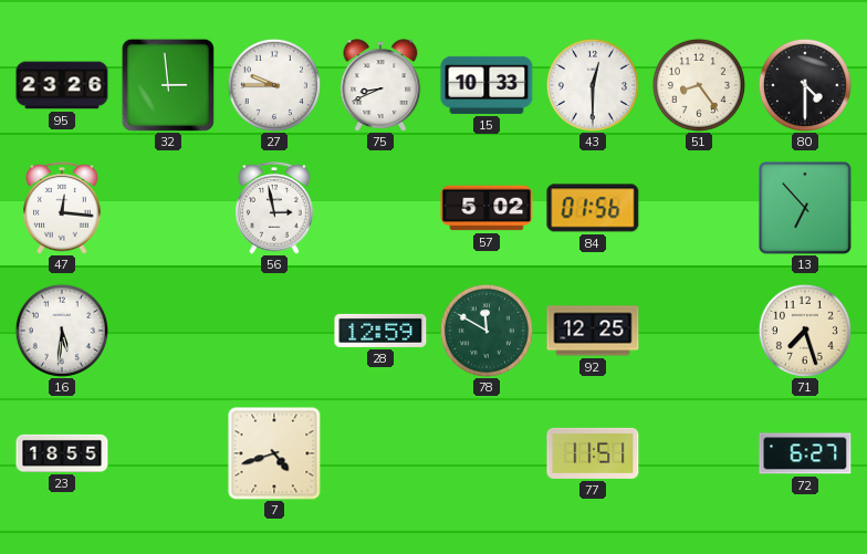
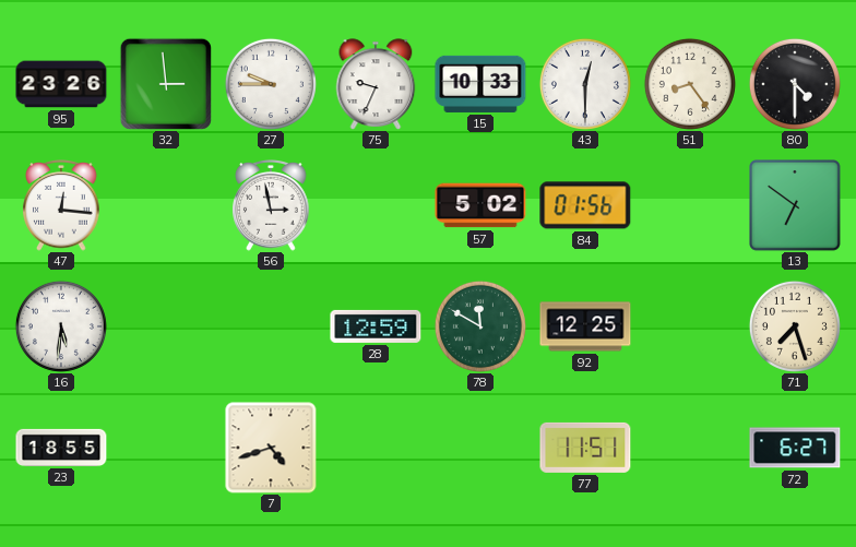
75: 8:41 -> 9:34
13: 6:53 -> 6:51
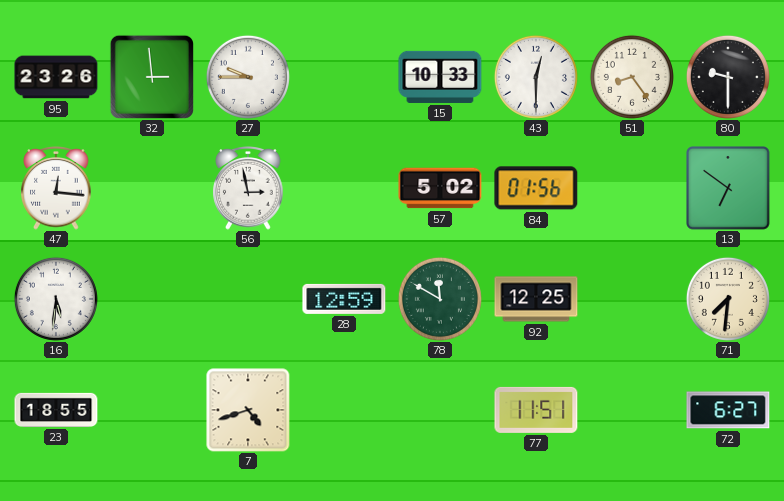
75: 9:34 -> none
80: 4:30 -> 9:30
71: 7:27 -> 7:31
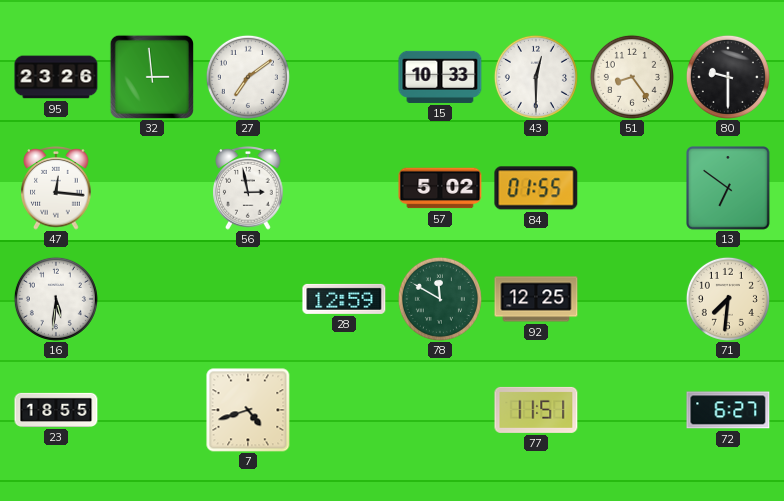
27: 9:45 -> 7:09
84: 01:56 -> 01:55
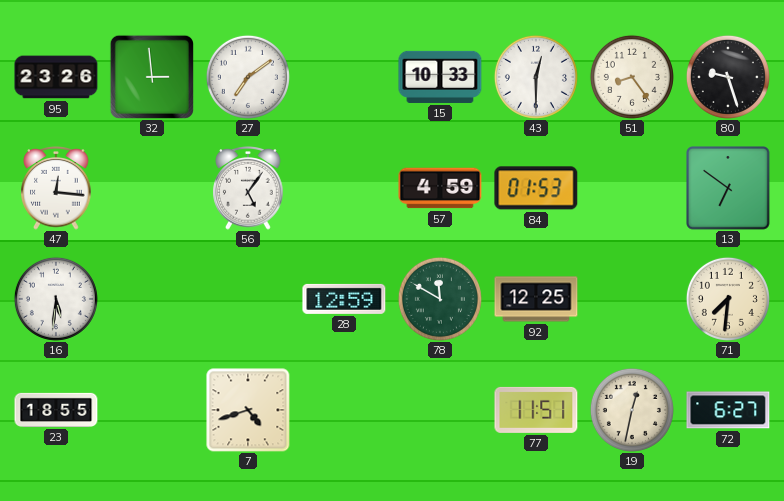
80: 9:30 -> 9:27
56: 2:58 -> 5:06
57: 5:02 -> 4:59
84: 01:55 -> 01:53
19: none -> 12:32
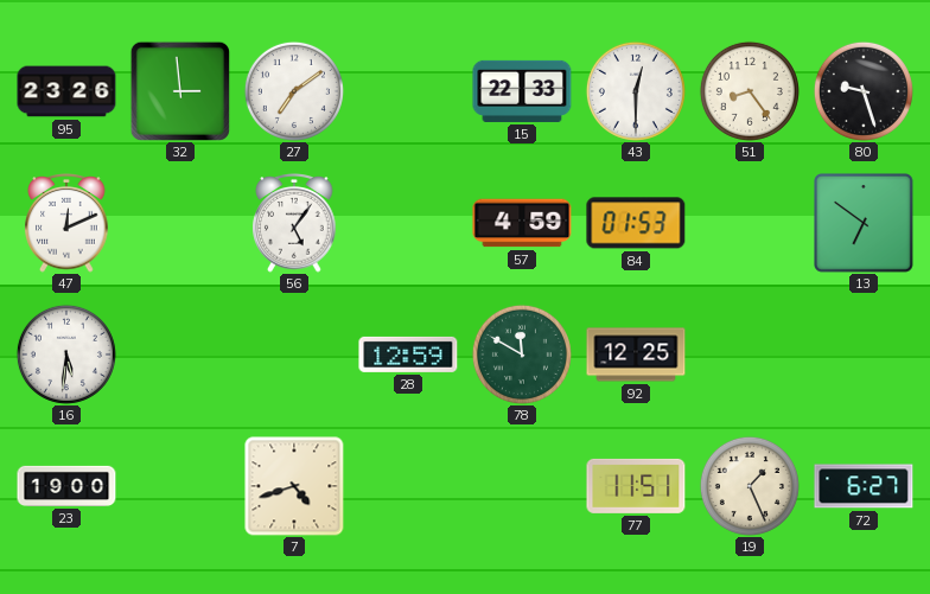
15: 10:33 -> 22:33
47: 12:16 -> 12:11
71: 7:31 -> none
23: 18:55 -> 19:00
19: 12:32 -> 1:26
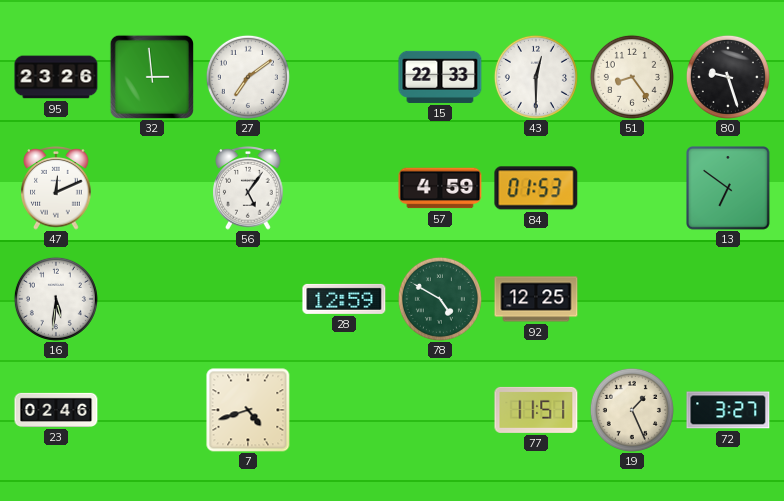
78: 11:50 -> 4:50
23: 19:00 -> 02:46
72: 6:27 -> 3:27
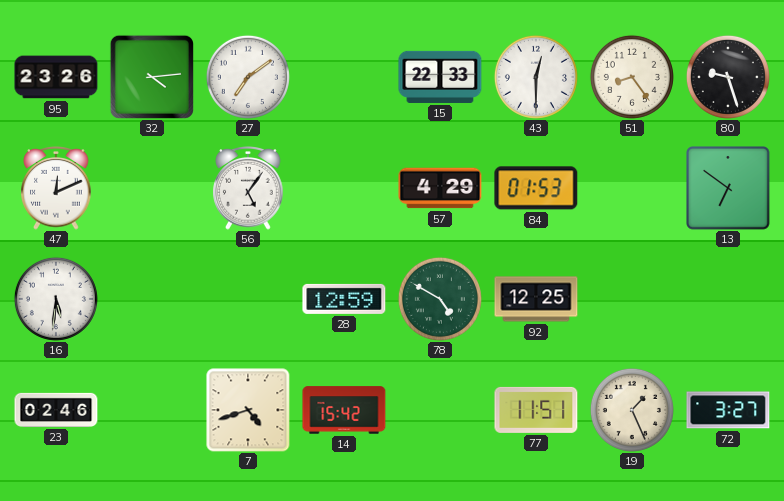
32: 2:59 -> 4:14
57: 4:59 -> 4:29
14: none -> 15:42
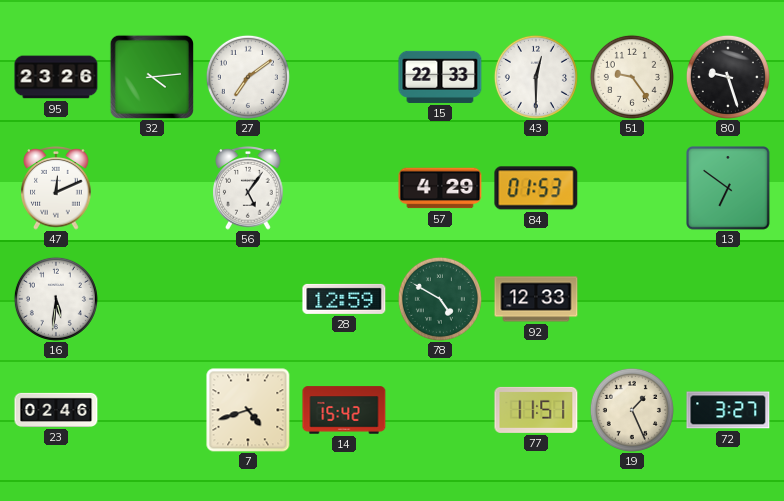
51: 8:24 -> 9:24
92: 12:25 -> 12:33
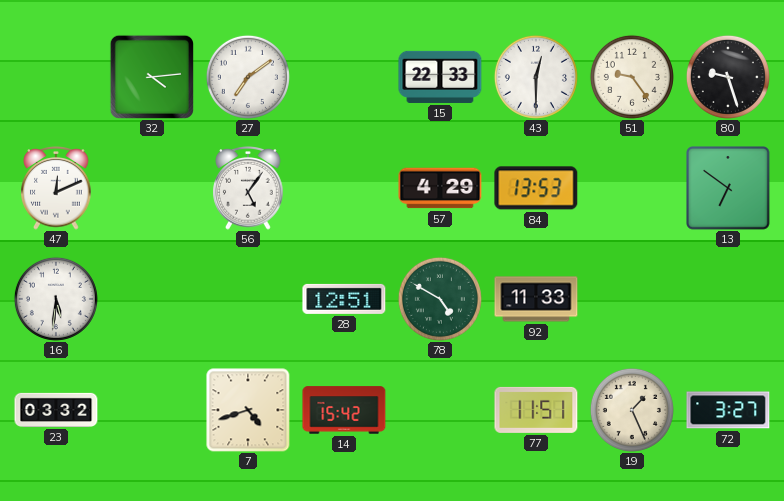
95: 23:26 -> none
84: 01:53 -> 13:53
28: 12:59 -> 12:51
92: 12:33 -> 11:33
23: 02:46 -> 03:32
